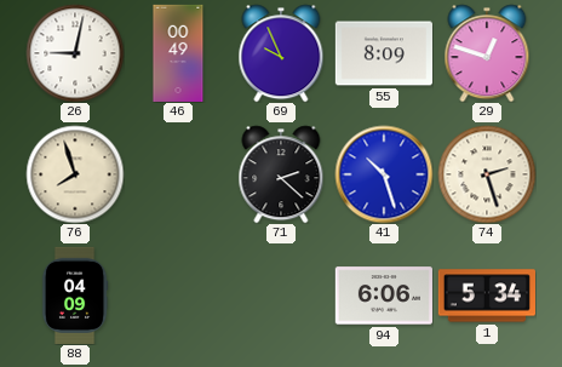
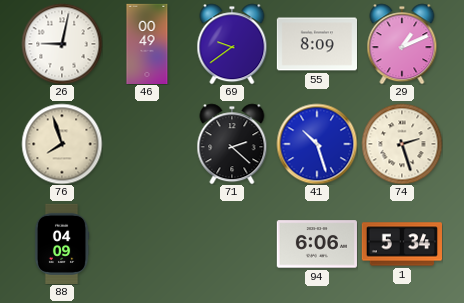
69: 9:56 -> 9:39
29: 12:48 -> 1:11
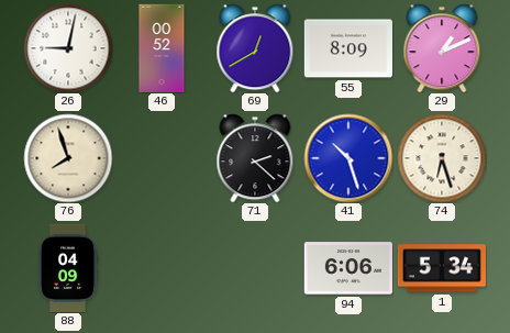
46: 00:49 -> 00:52
69: 9:39 -> 12:40
74: 2:27 -> 6:27
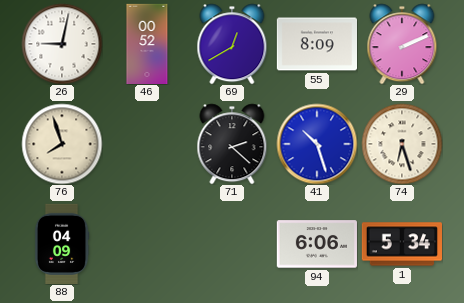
29: 1:11 -> 2:11
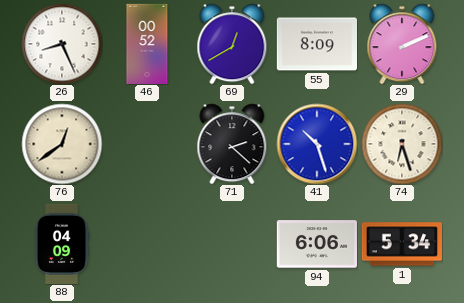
26: 9:02 -> 8:26
76: 7:57 -> 12:39
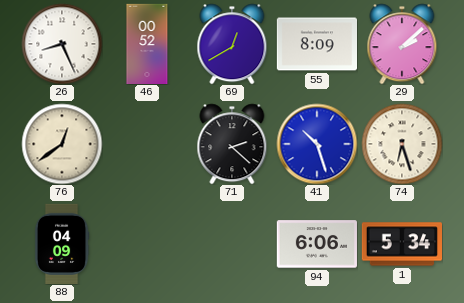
29: 2:11 -> 2:08
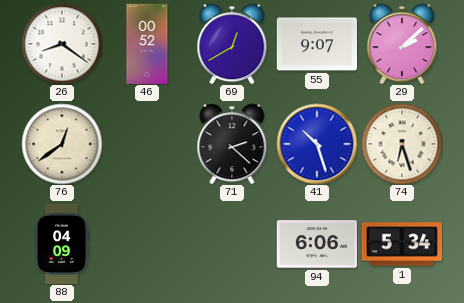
26: 8:26 -> 8:21
55: 8:09 -> 9:07
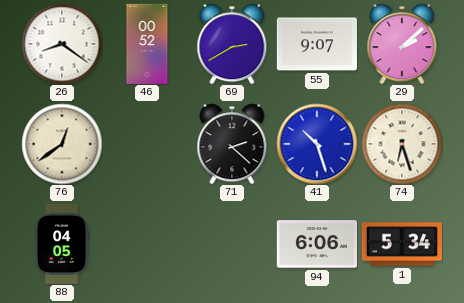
69: 12:40 -> 2:40
88: 04:09 -> 04:05
